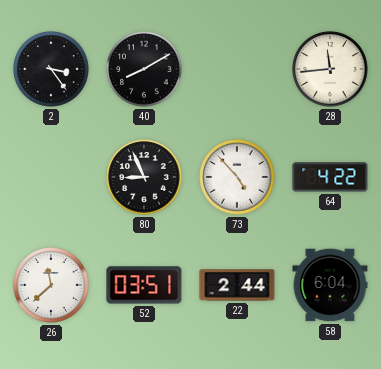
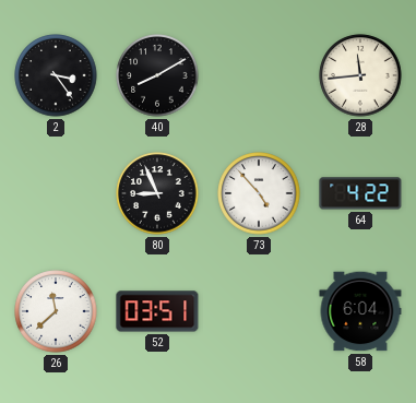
22: 2:44 -> none
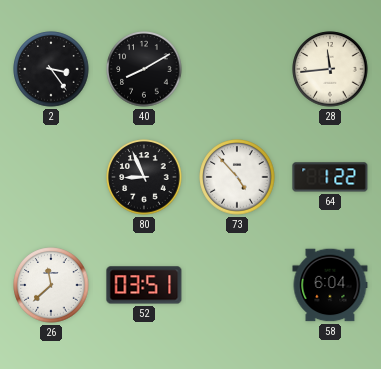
64: 4:22 -> 1:22
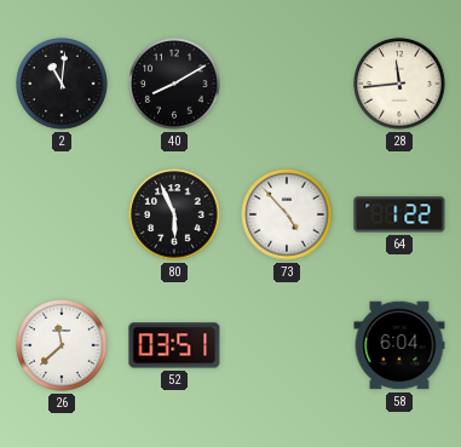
2: 3:24 -> 11:01
80: 8:56 -> 5:56
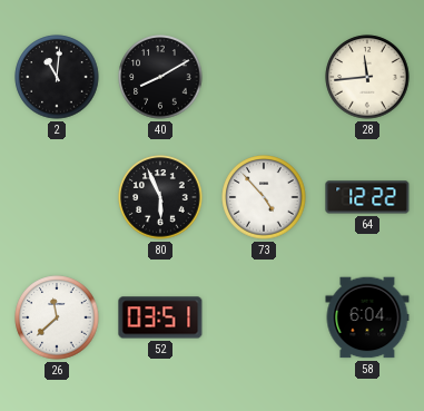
64: 1:22 -> 12:22
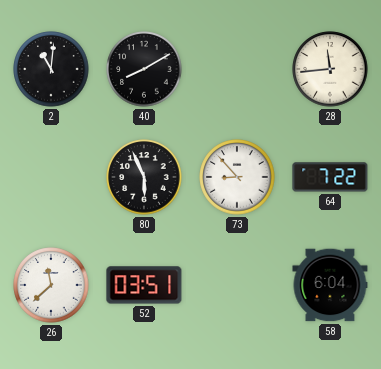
73: 4:53 -> 8:53
64: 12:22 -> 7:22
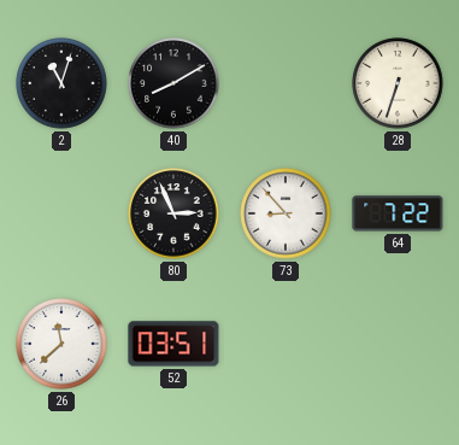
2: 11:01 -> 11:03
28: 11:44 -> 6:33
80: 5:56 -> 2:56
58: 6:04 -> none
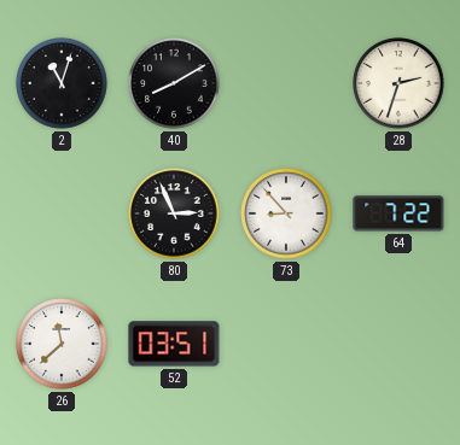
28: 6:33 -> 2:33
